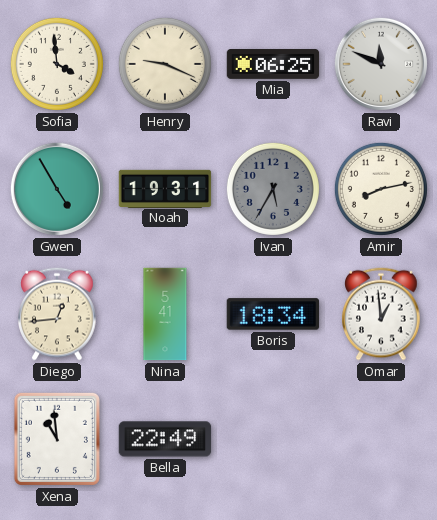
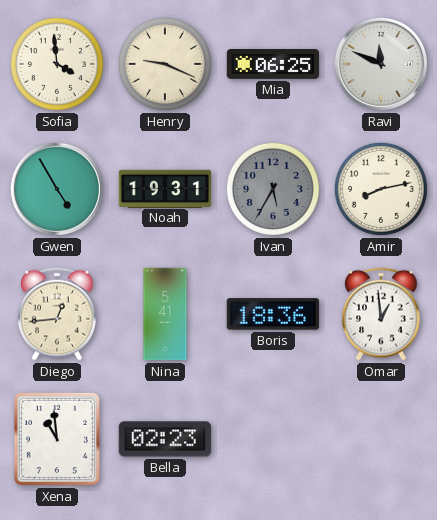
Boris: 18:34 -> 18:36
Bella: 22:49 -> 02:23
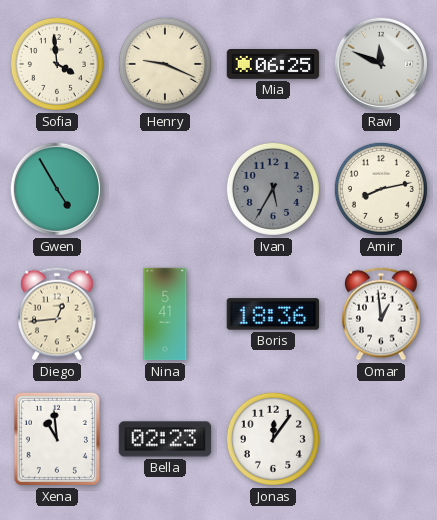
Noah: 19:31 -> none
Jonas: none -> 12:06
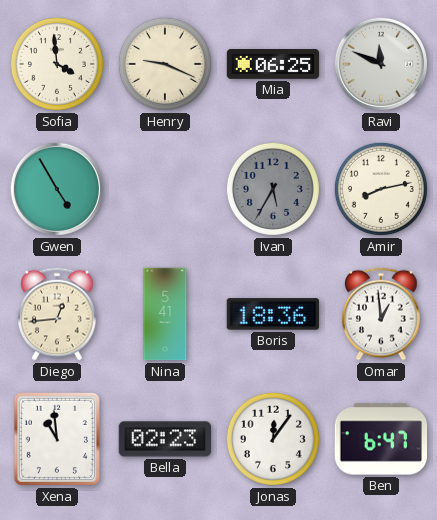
Ben: none -> 6:47
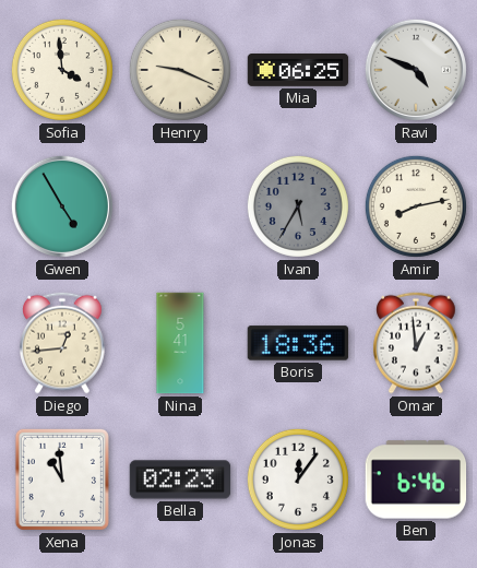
Ravi: 11:49 -> 4:49
Ben: 6:47 -> 6:46
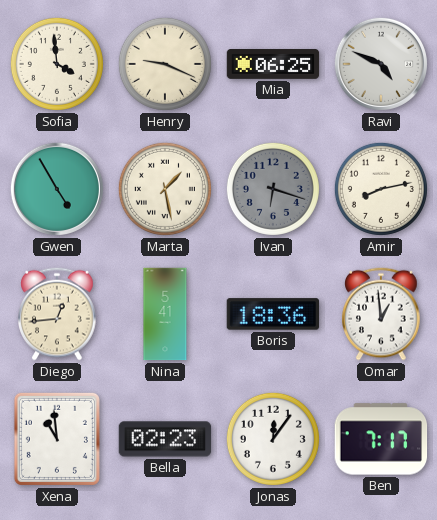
Marta: none -> 1:28
Ivan: 5:35 -> 6:18
Ben: 6:46 -> 7:17
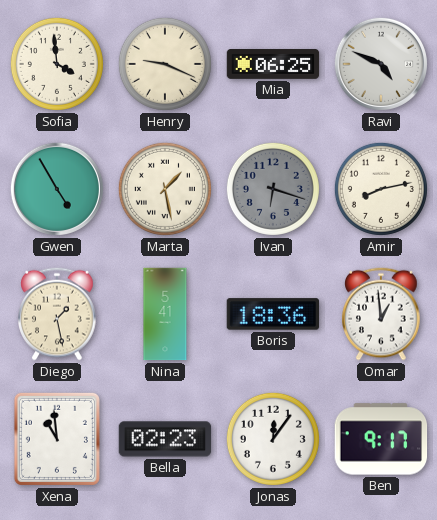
Diego: 12:44 -> 1:28
Ben: 7:17 -> 9:17
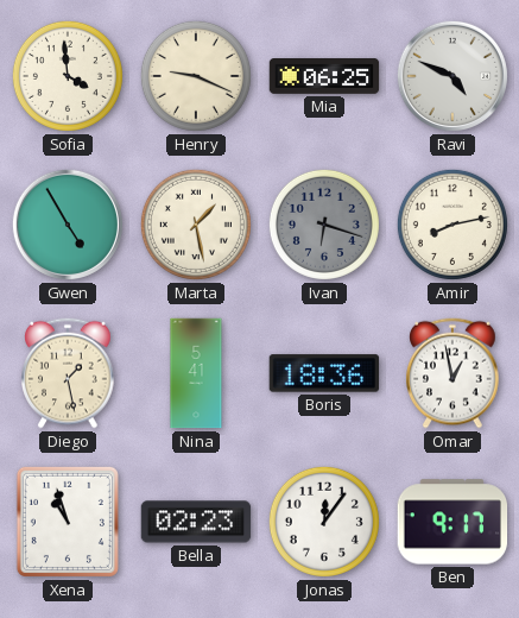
Omar: 12:59 -> 12:58
Xena: 10:59 -> 10:57
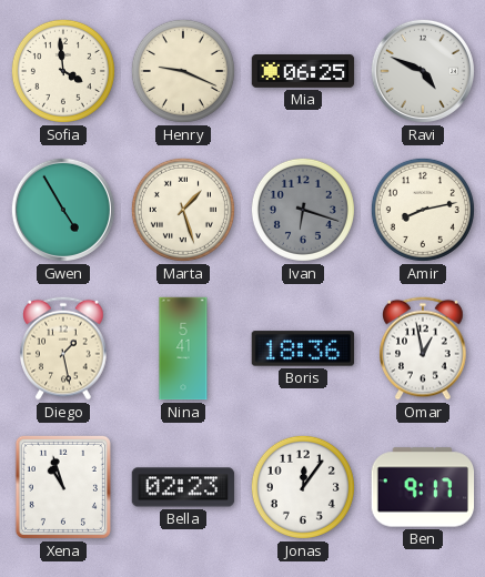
Marta: 1:28 -> 1:27
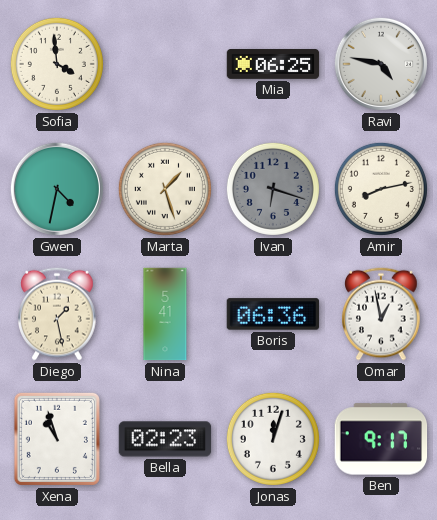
Henry: 9:19 -> none
Ravi: 4:49 -> 4:47
Gwen: 4:55 -> 4:32
Boris: 18:36 -> 06:36
Jonas: 12:06 -> 12:03
